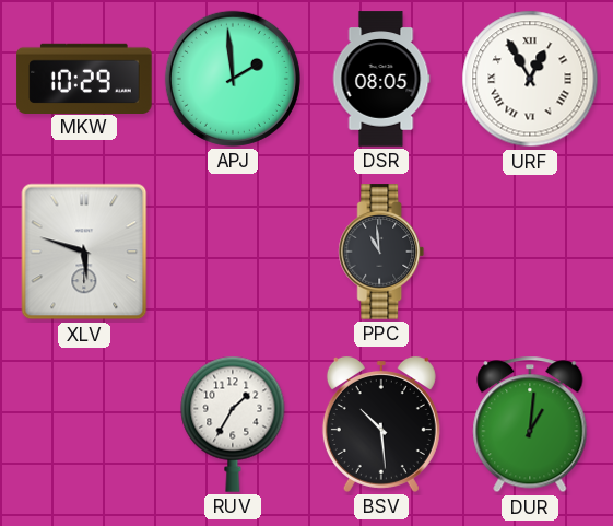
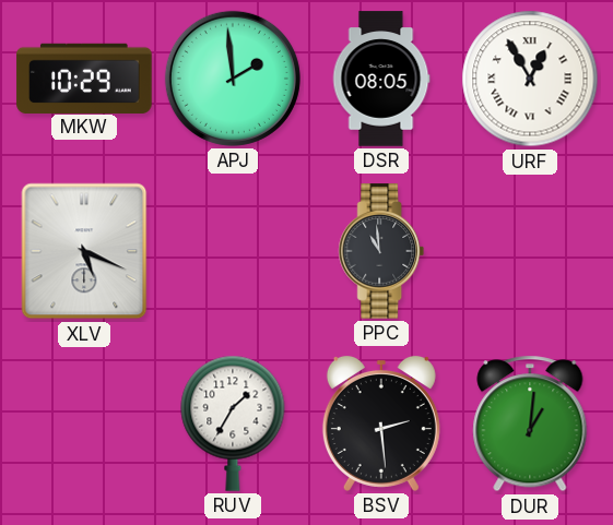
XLV: 5:48 -> 5:19
BSV: 10:29 -> 2:29
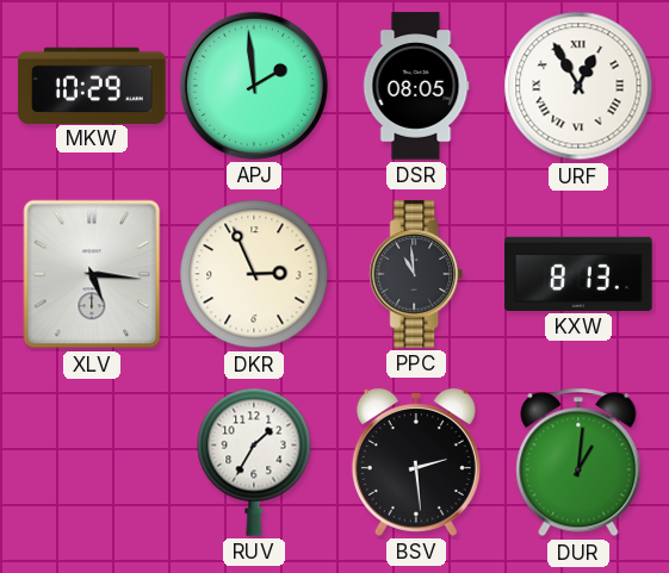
XLV: 5:19 -> 5:16
DKR: none -> 2:56
KXW: none -> 8:13
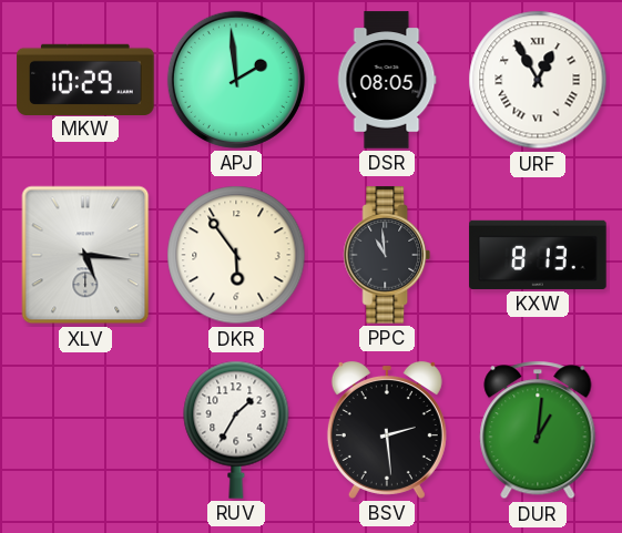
DKR: 2:56 -> 5:54
